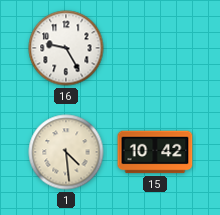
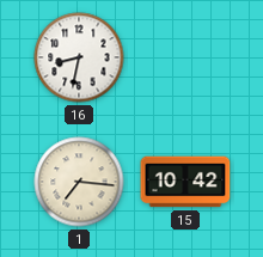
16: 9:25 -> 8:32
1: 4:29 -> 7:16
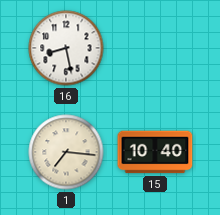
16: 8:32 -> 8:28
15: 10:42 -> 10:40
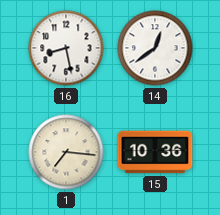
14: none -> 12:39
15: 10:40 -> 10:36
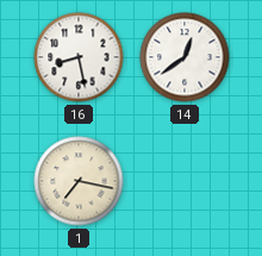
1: 7:16 -> 7:17
15: 10:36 -> none
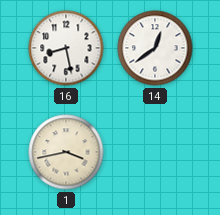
1: 7:17 -> 3:43
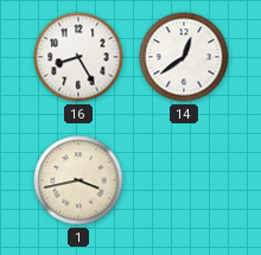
16: 8:28 -> 8:25
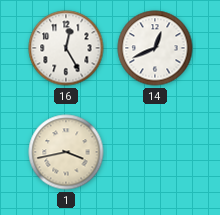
16: 8:25 -> 12:25
14: 12:39 -> 12:41
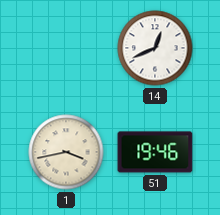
16: 12:25 -> none
51: none -> 19:46
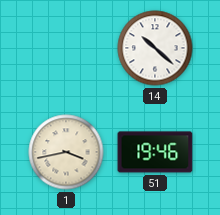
14: 12:41 -> 10:22
